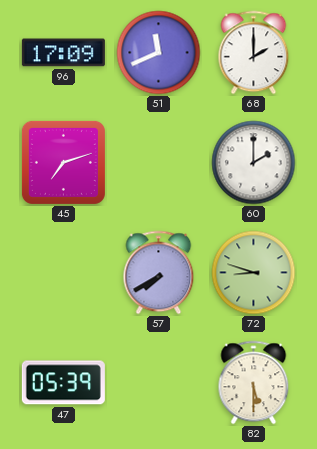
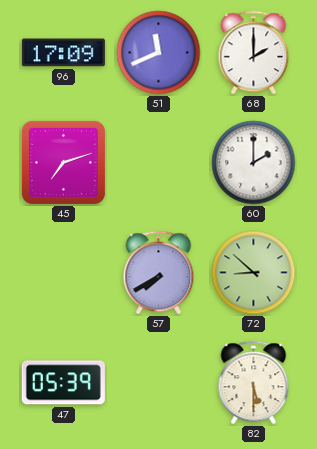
72: 8:48 -> 8:52
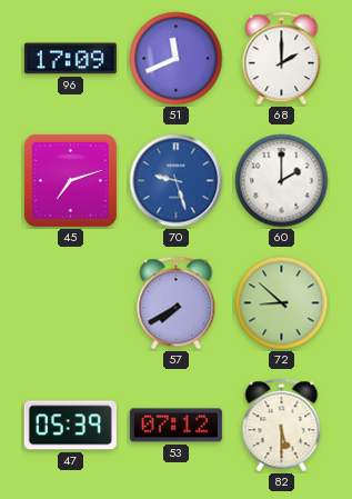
70: none -> 9:27
53: none -> 07:12
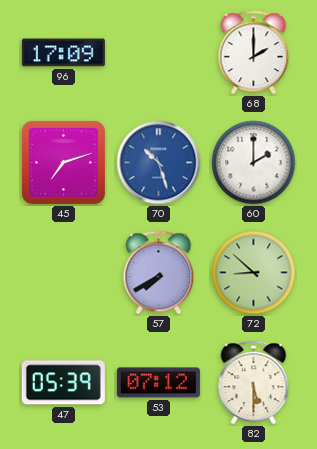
51: 11:41 -> none
70: 9:27 -> 10:27
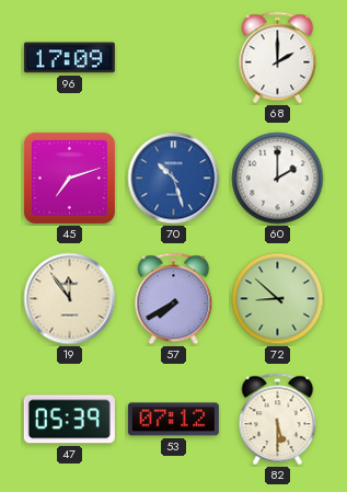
19: none -> 11:54
